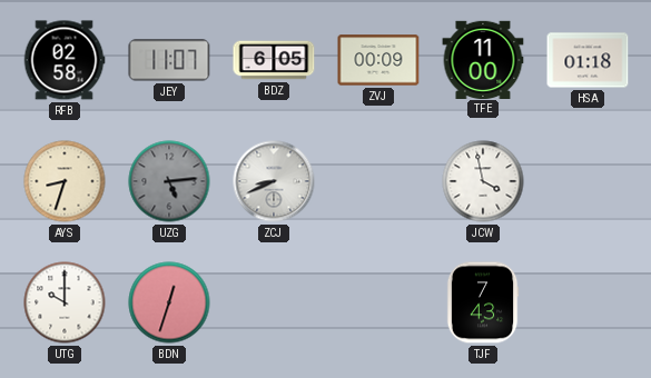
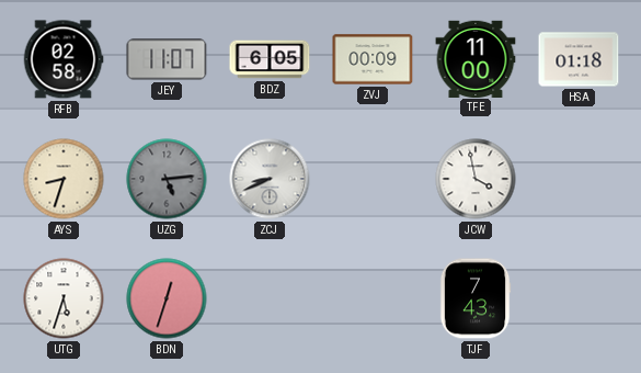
UTG: 10:00 -> 5:33
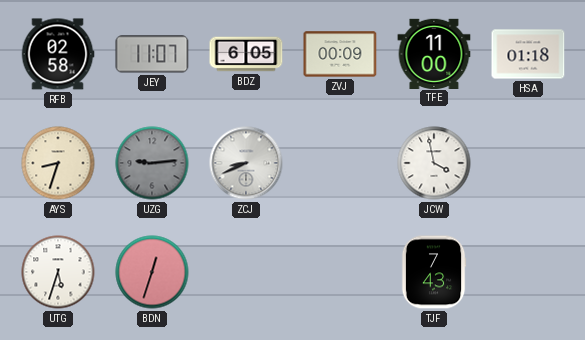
UZG: 5:14 -> 9:14
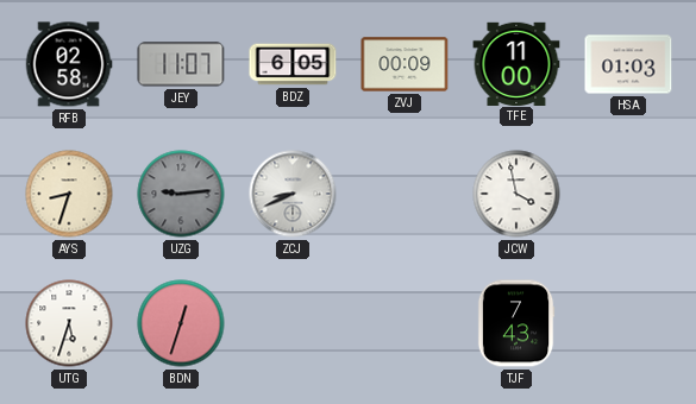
HSA: 01:18 -> 01:03
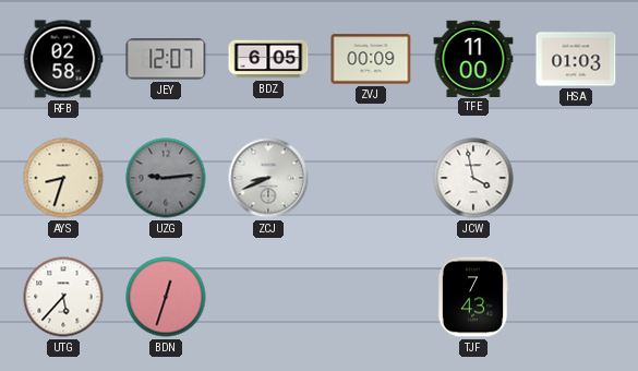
JEY: 11:07 -> 12:07
UTG: 5:33 -> 5:37
